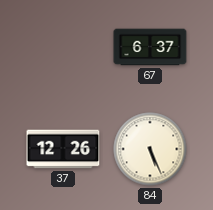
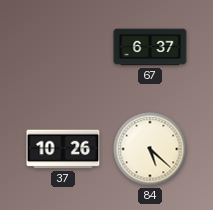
37: 12:26 -> 10:26
84: 5:26 -> 5:22
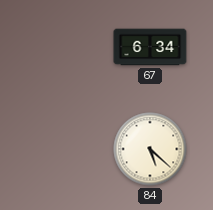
67: 6:37 -> 6:34
37: 10:26 -> none
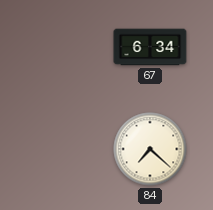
84: 5:22 -> 7:22
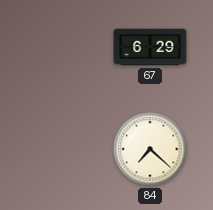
67: 6:34 -> 6:29
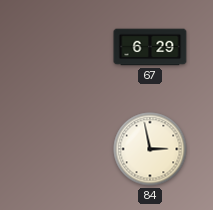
84: 7:22 -> 2:58
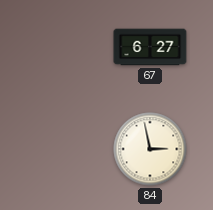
67: 6:29 -> 6:27
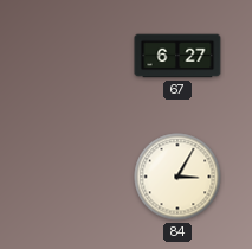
84: 2:58 -> 3:05
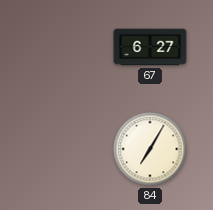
84: 3:05 -> 7:05
